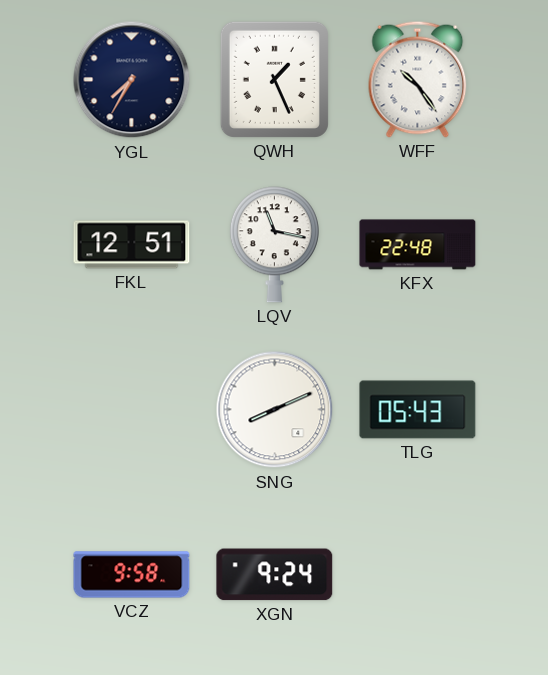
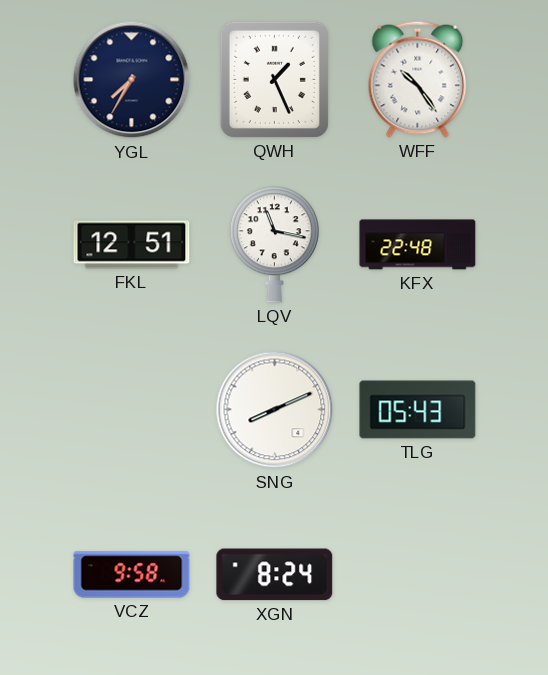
XGN: 9:24 -> 8:24
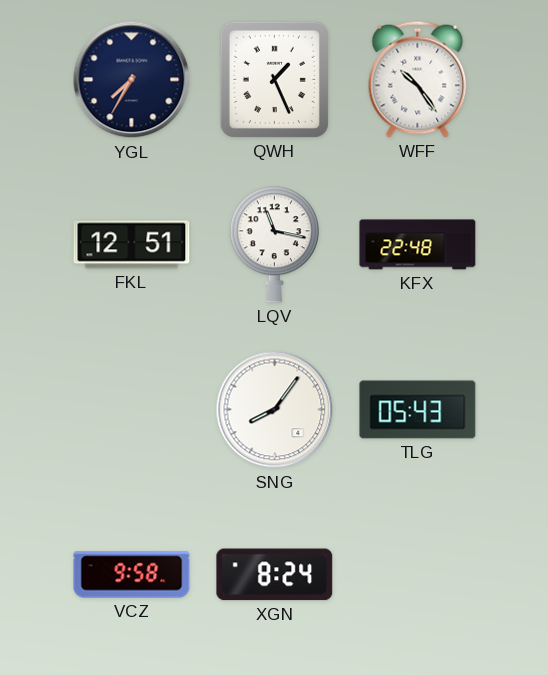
SNG: 8:11 -> 8:06
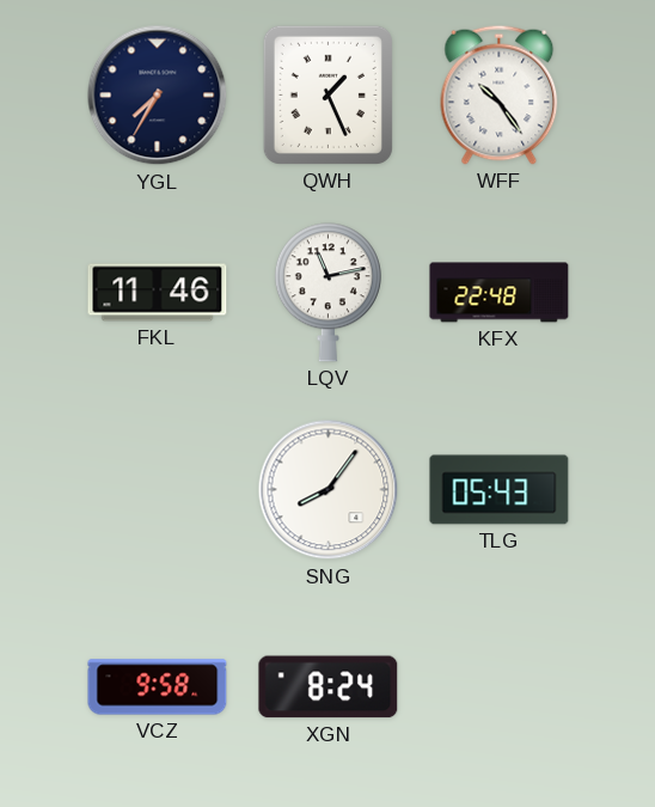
FKL: 12:51 -> 11:46
LQV: 11:17 -> 11:13
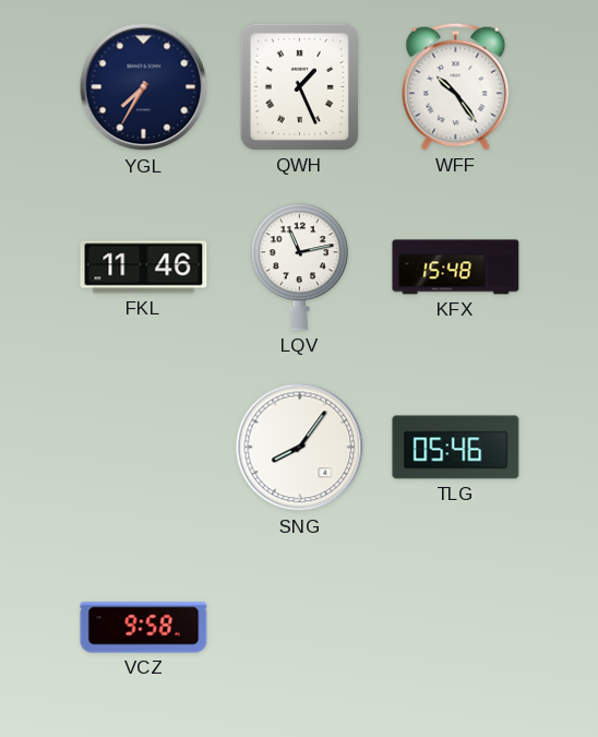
KFX: 22:48 -> 15:48
TLG: 05:43 -> 05:46
XGN: 8:24 -> none
